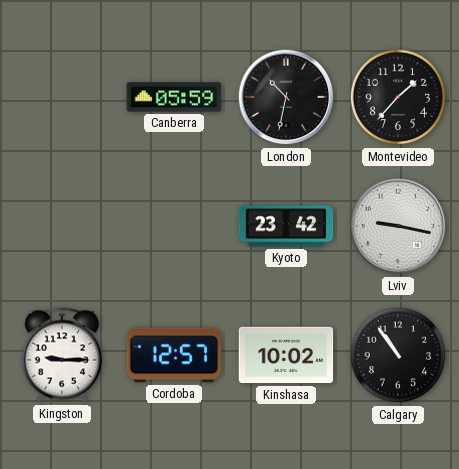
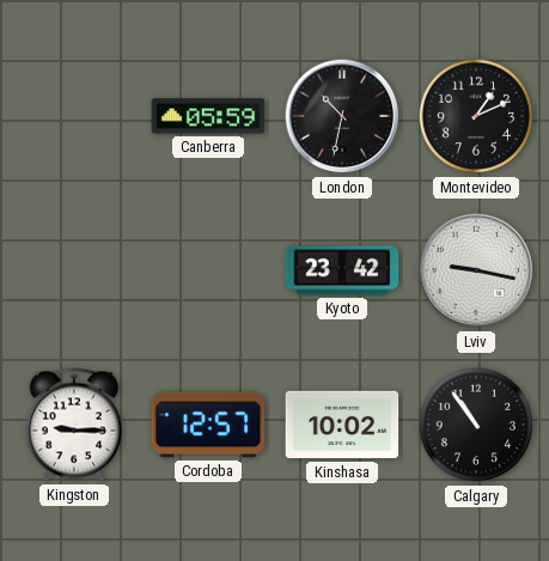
Montevideo: 1:37 -> 1:11
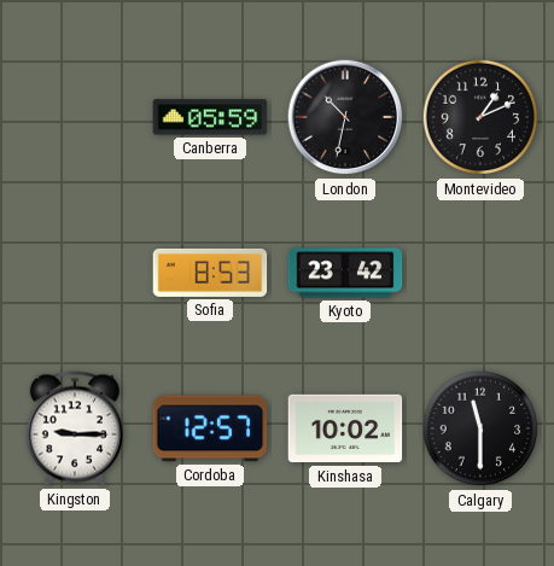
Sofia: none -> 8:53
Lviv: 9:17 -> none
Calgary: 10:54 -> 11:30
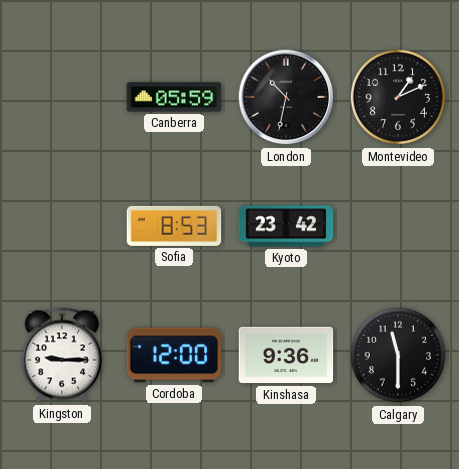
Cordoba: 12:57 -> 12:00
Kinshasa: 10:02 -> 9:36
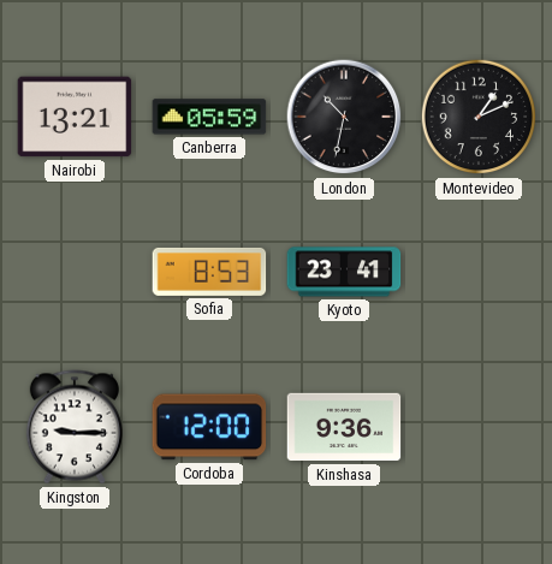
Nairobi: none -> 13:21
Kyoto: 23:42 -> 23:41
Calgary: 11:30 -> none
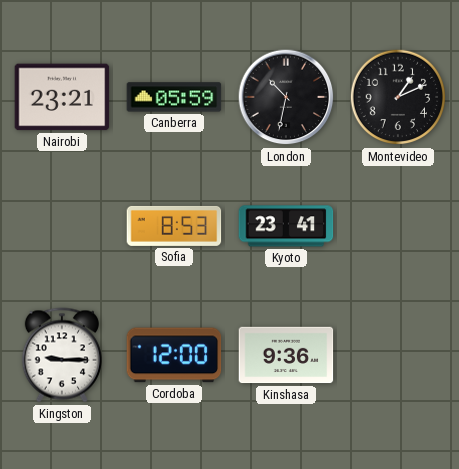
Nairobi: 13:21 -> 23:21
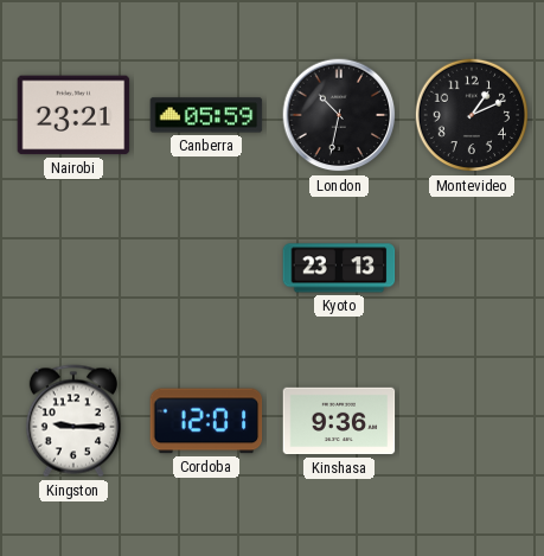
Sofia: 8:53 -> none
Kyoto: 23:41 -> 23:13
Cordoba: 12:00 -> 12:01
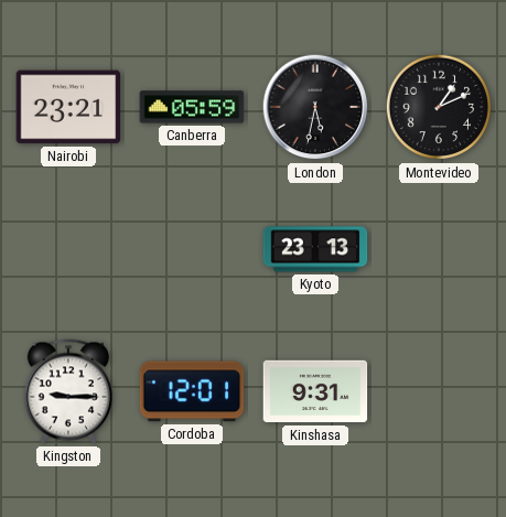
London: 10:32 -> 5:32
Kinshasa: 9:36 -> 9:31
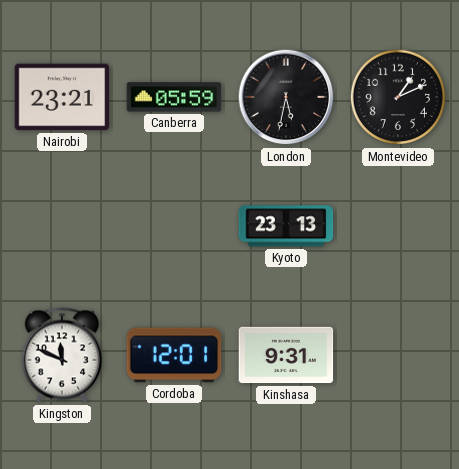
Kingston: 9:15 -> 11:49
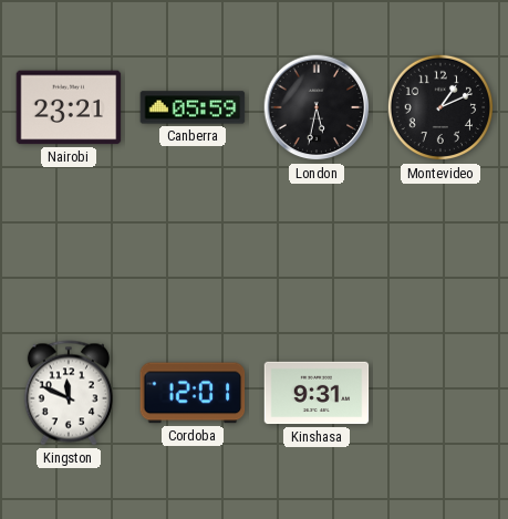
Kyoto: 23:13 -> none
